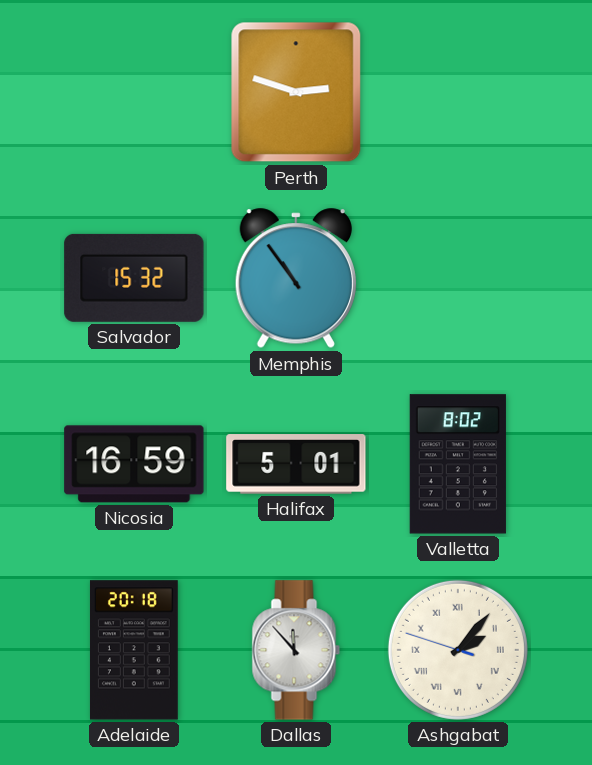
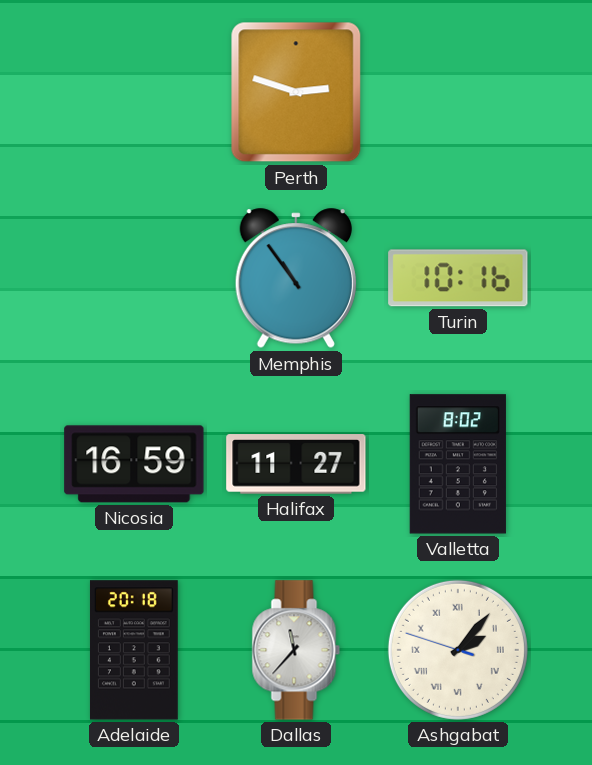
Salvador: 15:32 -> none
Turin: none -> 10:16
Halifax: 5:01 -> 11:27
Dallas: 11:53 -> 11:37
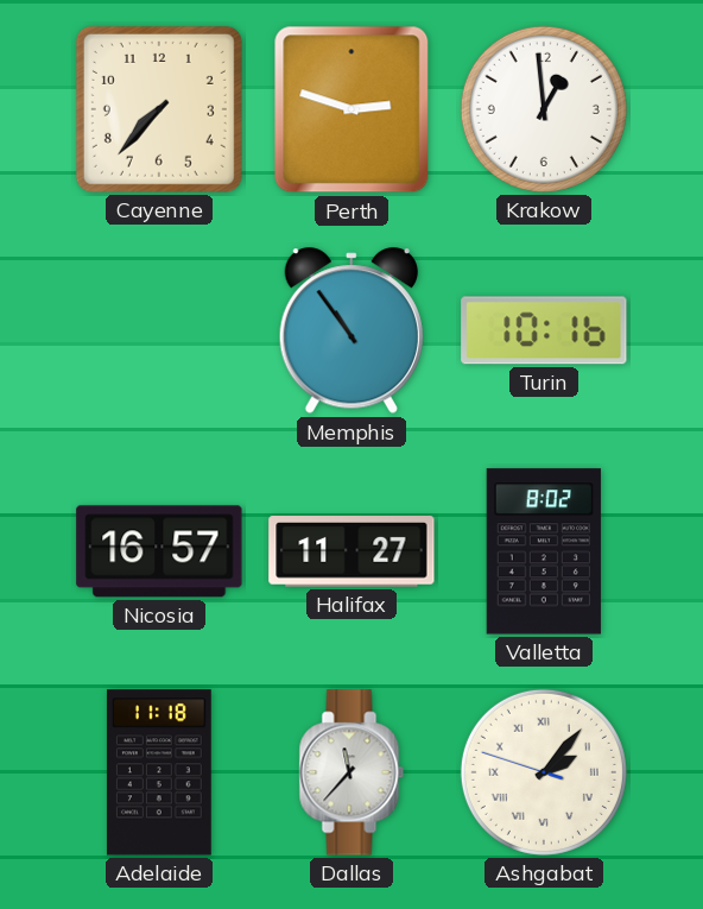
Cayenne: none -> 7:37
Krakow: none -> 12:59
Nicosia: 16:59 -> 16:57
Adelaide: 20:18 -> 11:18
